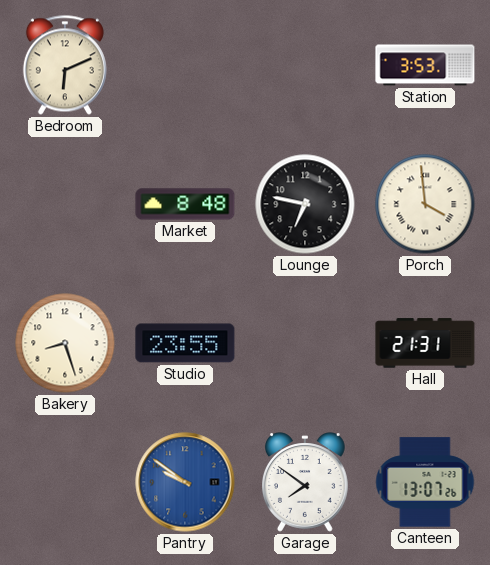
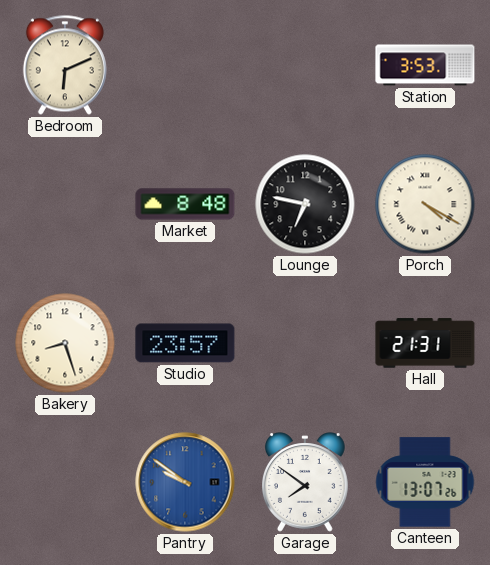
Porch: 3:59 -> 4:20
Studio: 23:55 -> 23:57
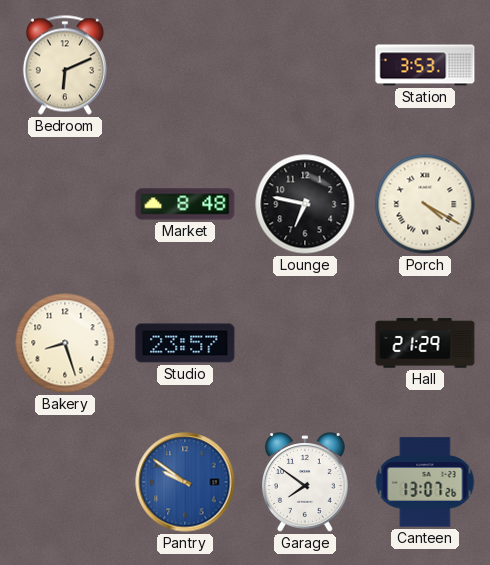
Hall: 21:31 -> 21:29
